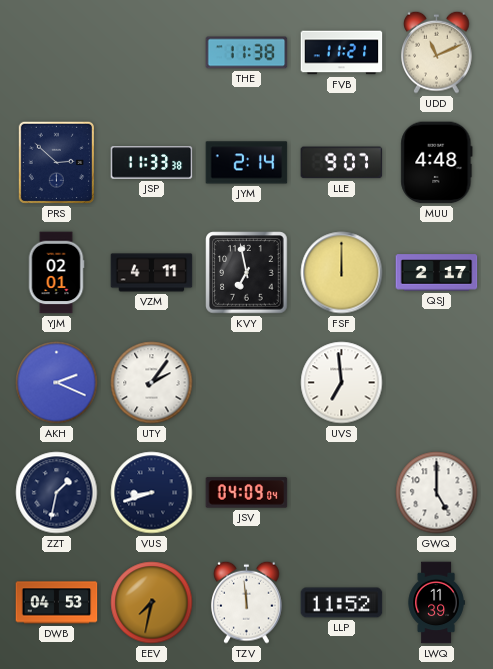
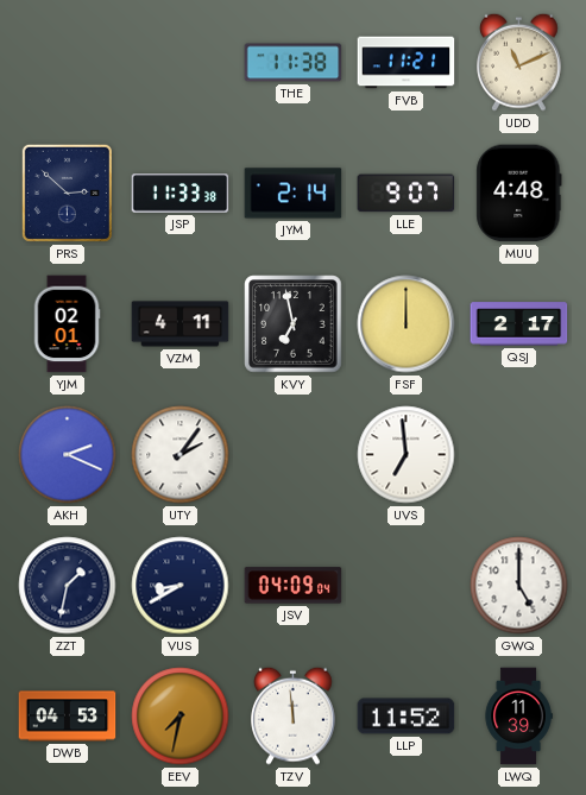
VUS: 8:42 -> 8:40
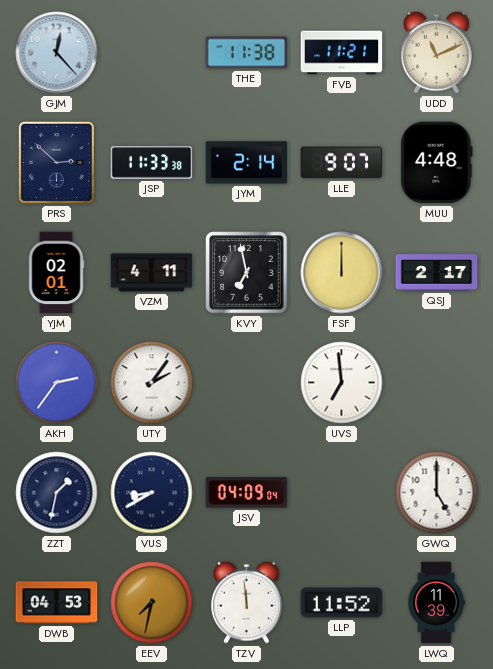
GJM: none -> 12:23
AKH: 2:19 -> 2:36
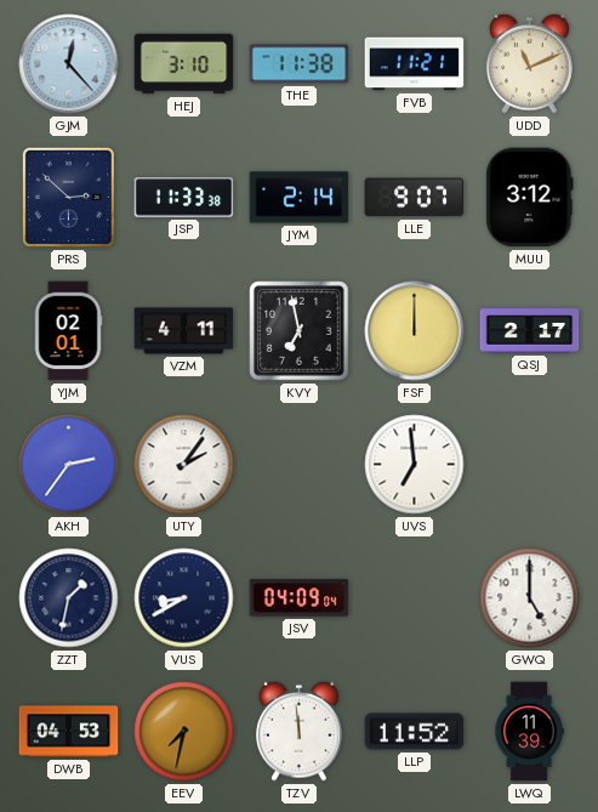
HEJ: none -> 3:10
MUU: 4:48 -> 3:12
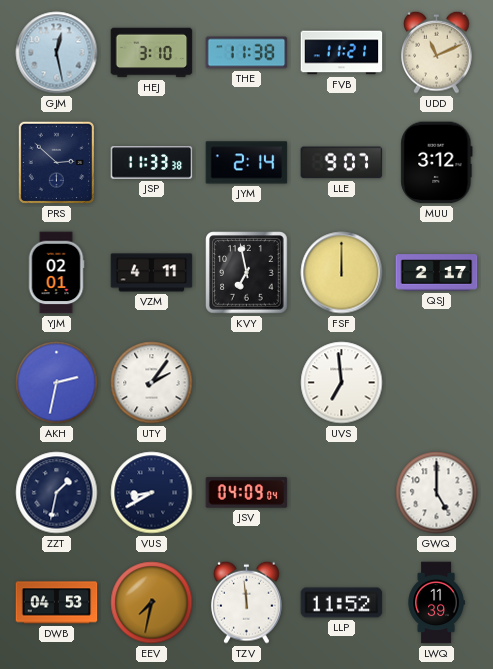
GJM: 12:23 -> 12:28
AKH: 2:36 -> 2:32
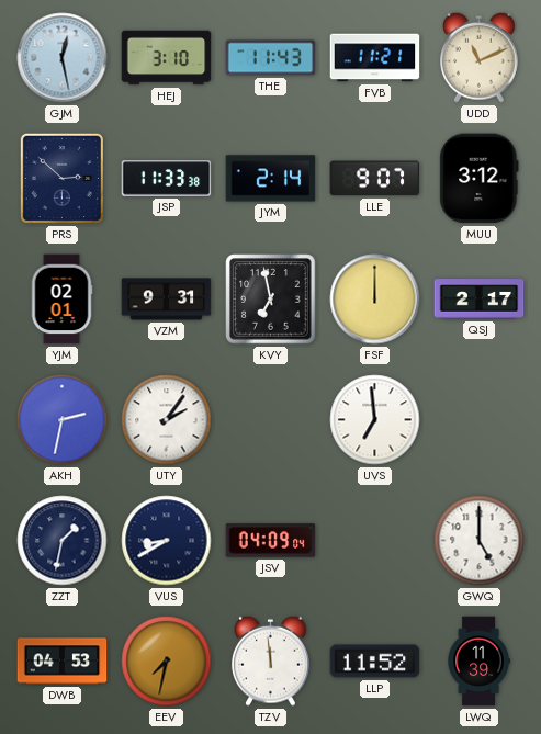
THE: 11:38 -> 11:43
VZM: 4:11 -> 9:31
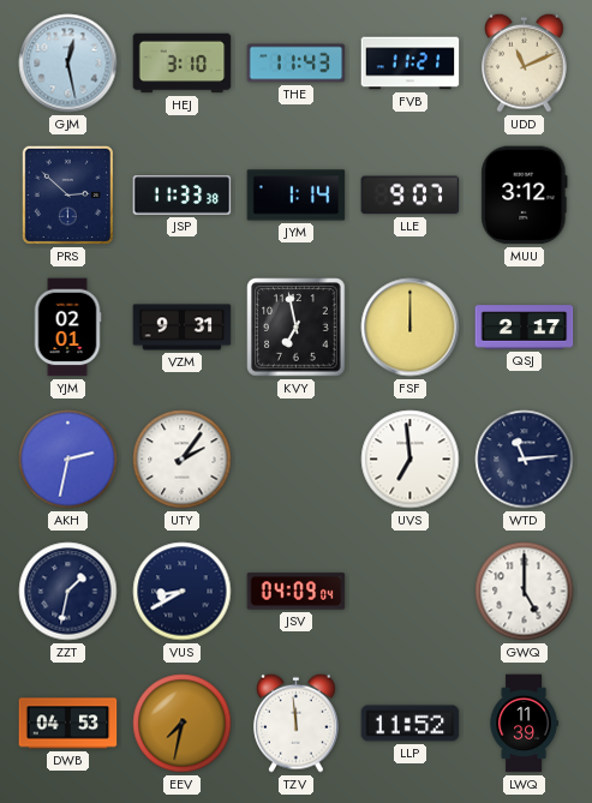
JYM: 2:14 -> 1:14
WTD: none -> 11:14
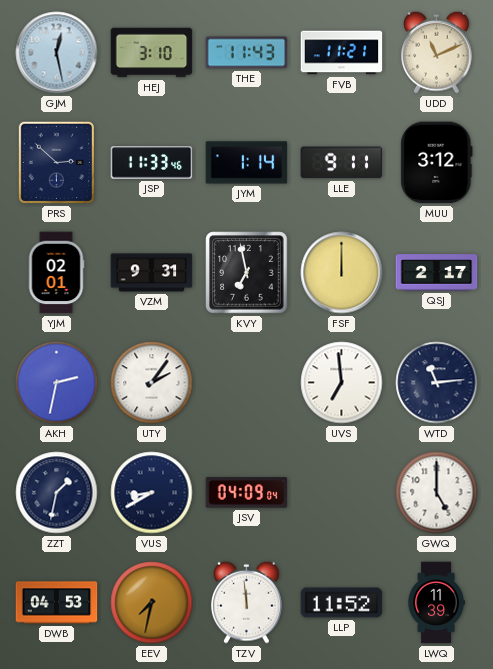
JSP: 11:33:38 -> 11:33:46
LLE: 9:07 -> 9:11
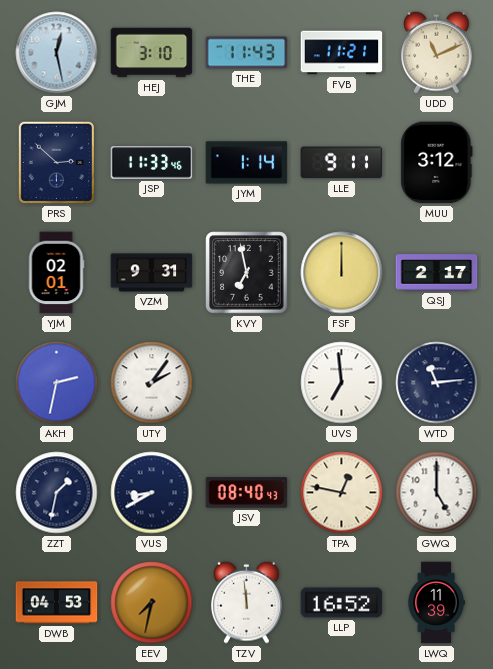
JSV: 04:09 -> 08:40
TPA: none -> 12:47
LLP: 11:52 -> 16:52
